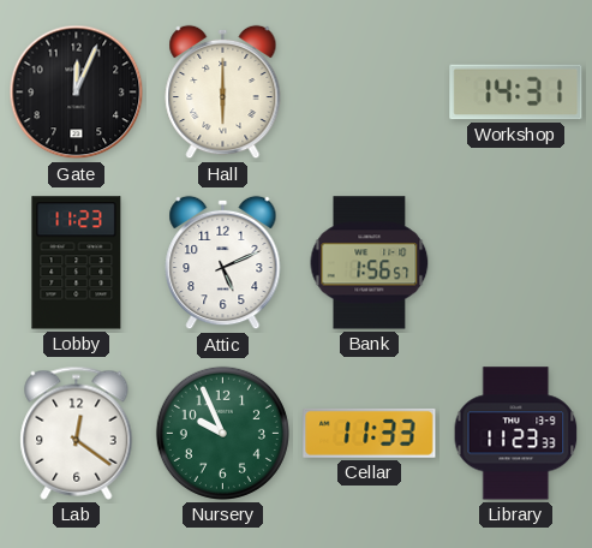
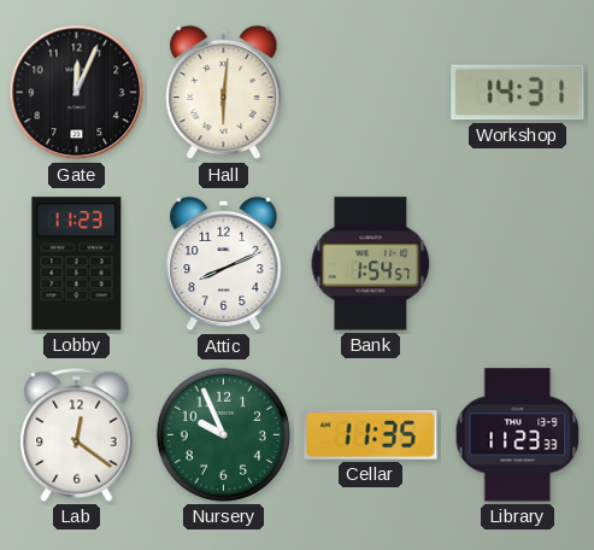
Hall: 6:00 -> 6:01
Attic: 5:11 -> 8:11
Bank: 1:56 -> 1:54
Cellar: 11:33 -> 11:35
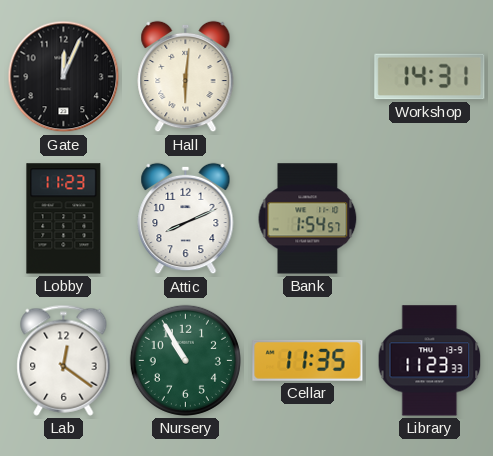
Nursery: 9:56 -> 10:55
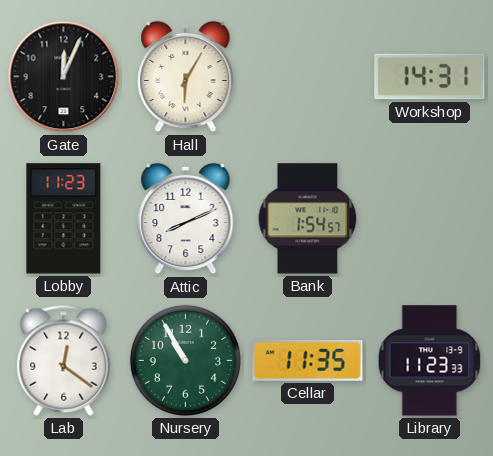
Hall: 6:01 -> 6:05
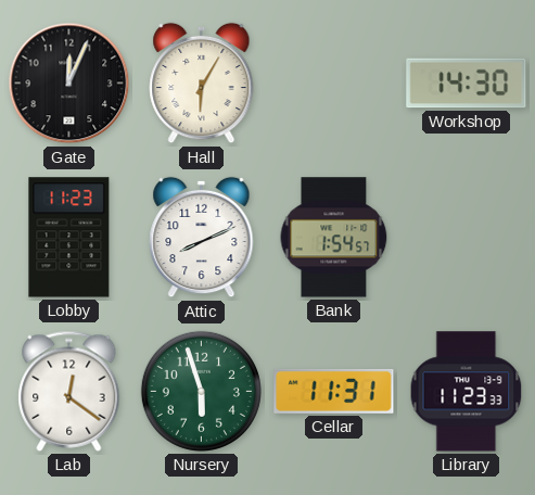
Workshop: 14:31 -> 14:30
Nursery: 10:55 -> 5:57
Cellar: 11:35 -> 11:31
